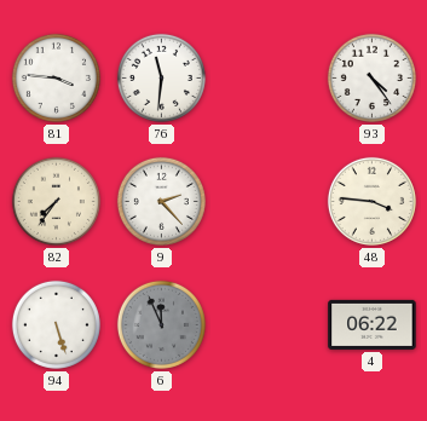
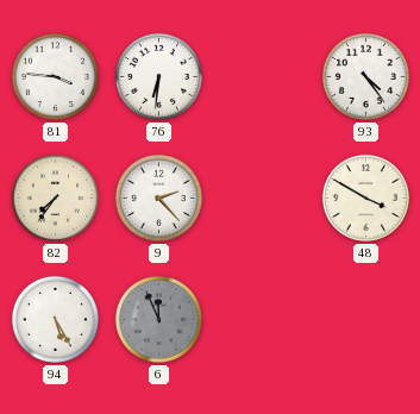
76: 11:31 -> 6:31
48: 3:46 -> 3:50
94: 5:27 -> 5:25
4: 06:22 -> none
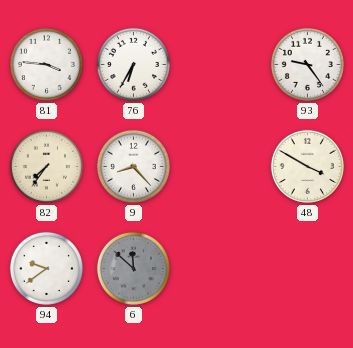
76: 6:31 -> 6:35
93: 4:24 -> 9:24
9: 2:23 -> 8:23
94: 5:25 -> 9:39
6: 11:56 -> 11:52
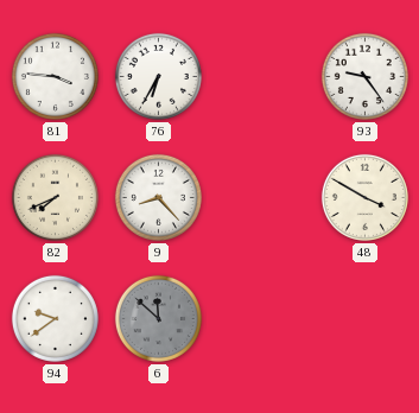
82: 7:36 -> 7:41
